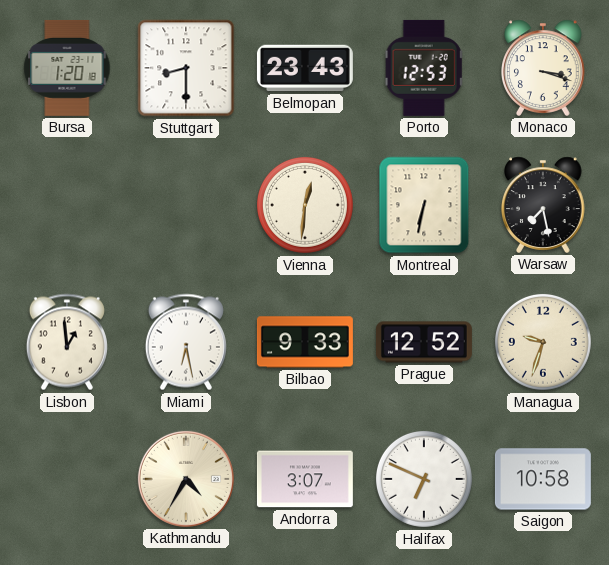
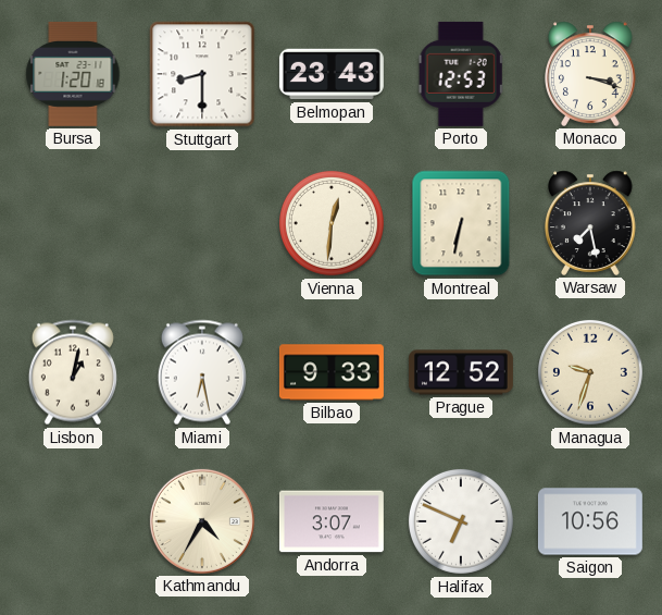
Lisbon: 12:59 -> 1:02
Saigon: 10:58 -> 10:56
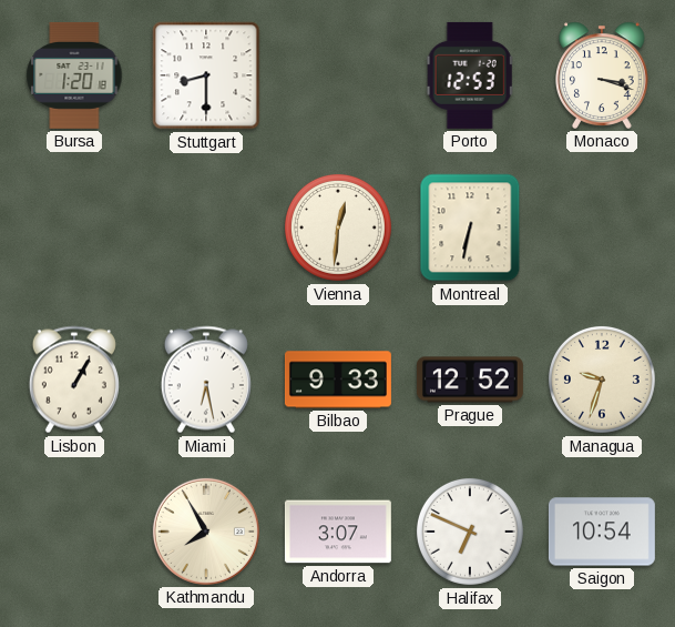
Belmopan: 23:43 -> none
Warsaw: 7:28 -> none
Lisbon: 1:02 -> 1:05
Kathmandu: 4:35 -> 7:55
Saigon: 10:56 -> 10:54
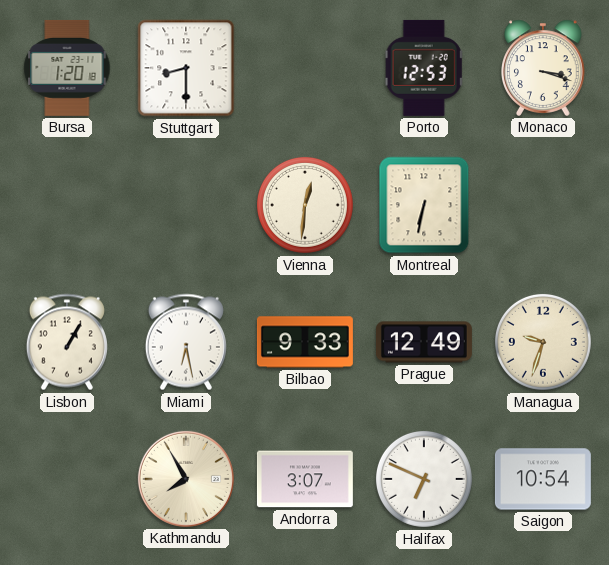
Prague: 12:52 -> 12:49
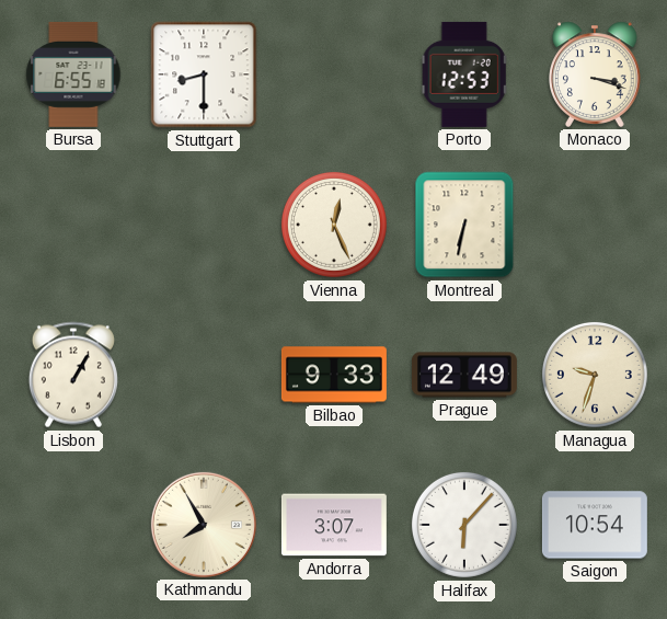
Bursa: 1:20 -> 6:55
Vienna: 12:31 -> 12:26
Miami: 6:28 -> none
Halifax: 6:49 -> 6:07
